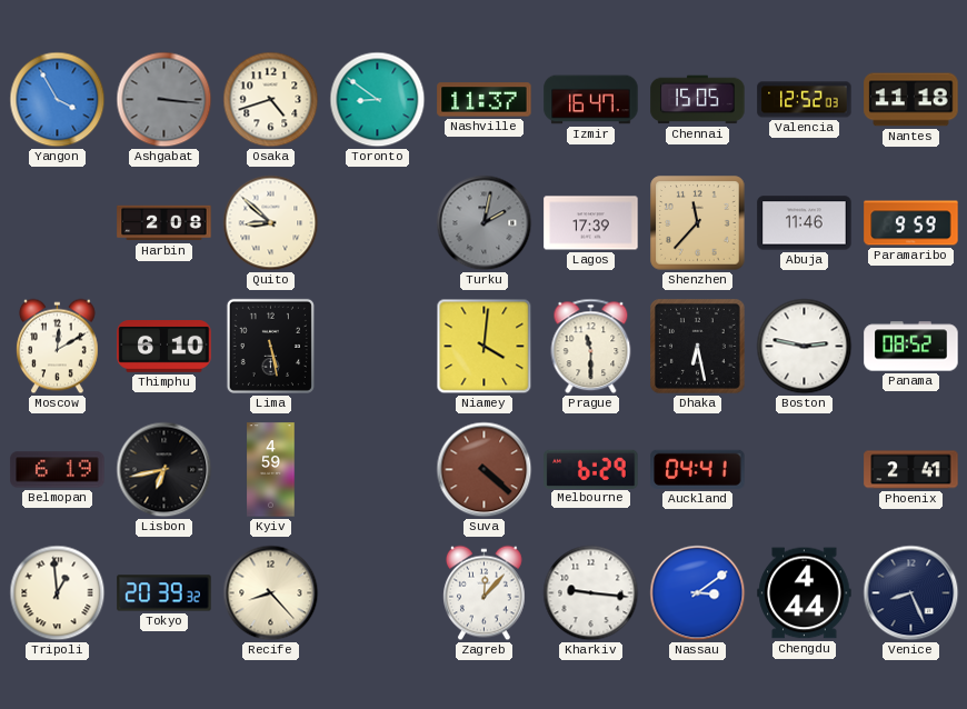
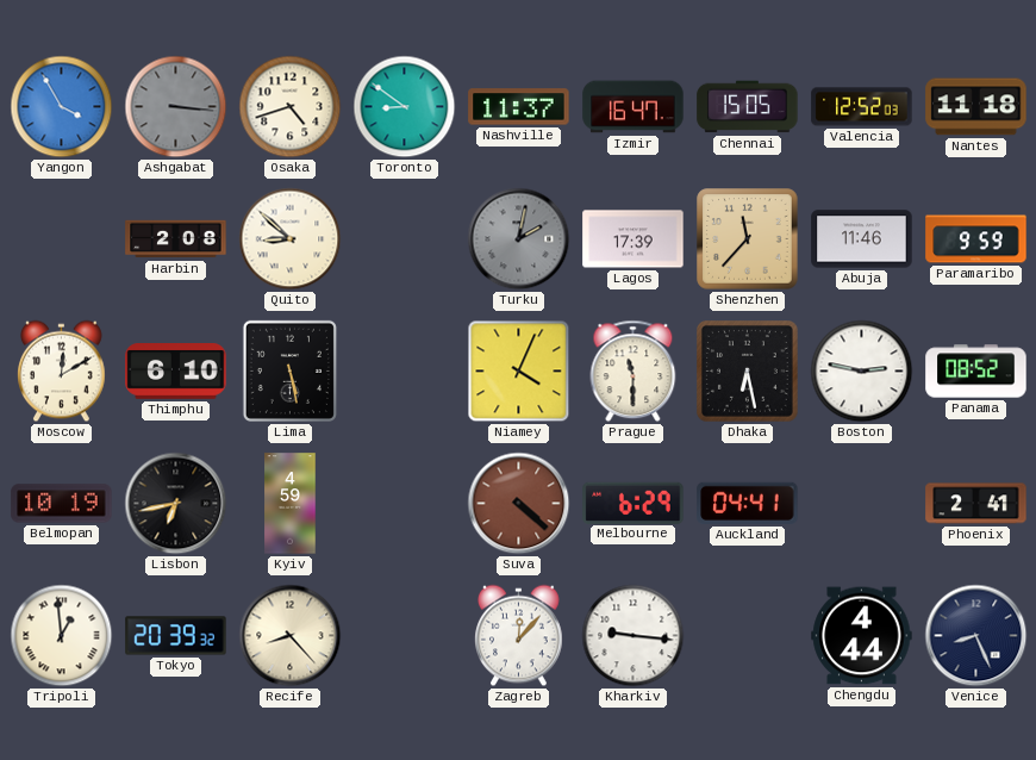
Niamey: 4:01 -> 4:04
Belmopan: 6:19 -> 10:19
Nassau: 3:09 -> none
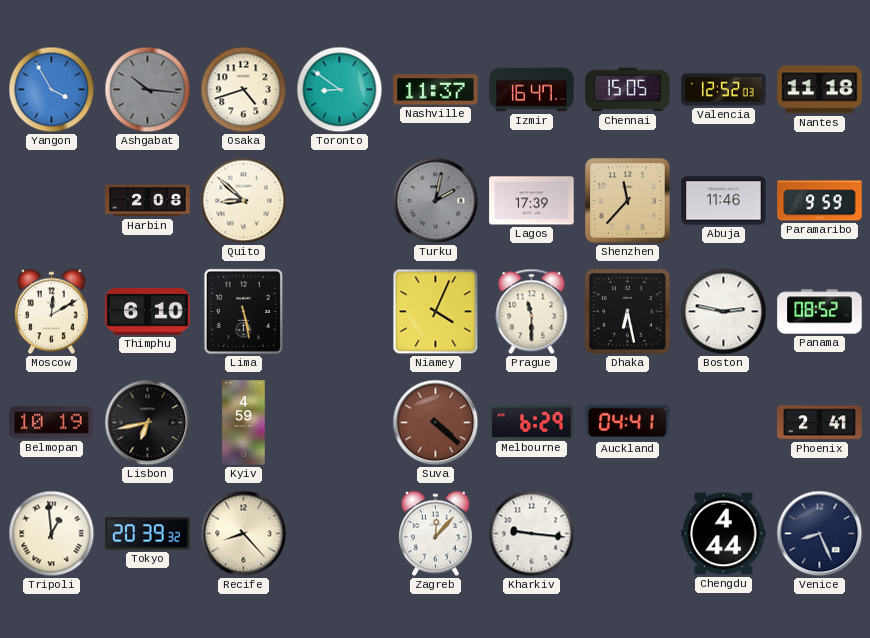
Ashgabat: 3:16 -> 10:16
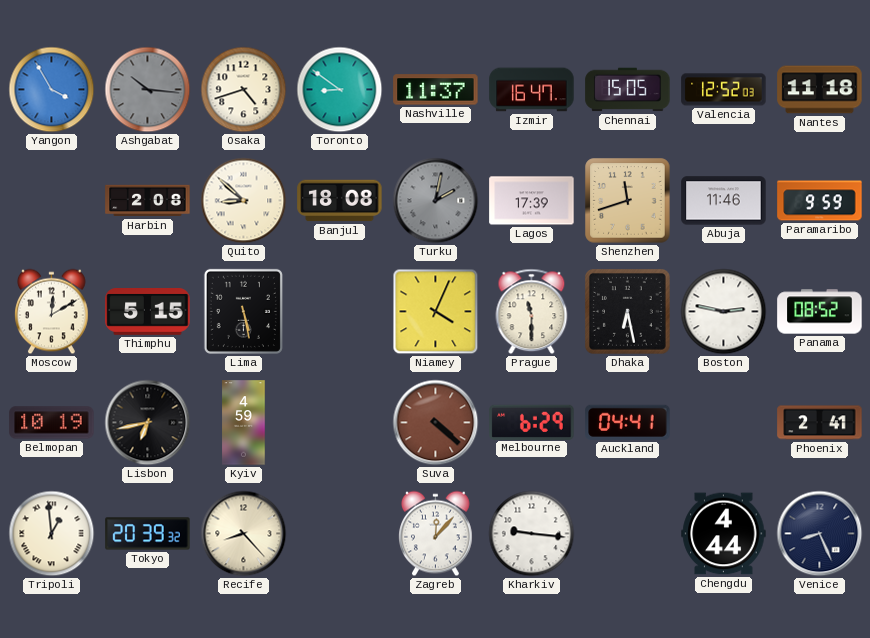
Banjul: none -> 18:08
Shenzhen: 11:37 -> 11:42
Thimphu: 6:10 -> 5:15
